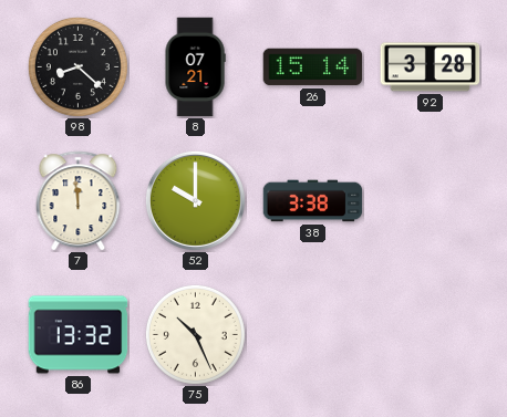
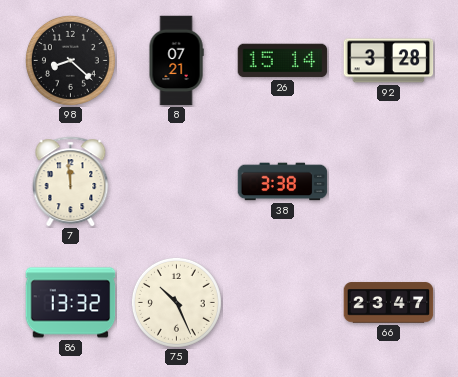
52: 10:00 -> none
66: none -> 23:47
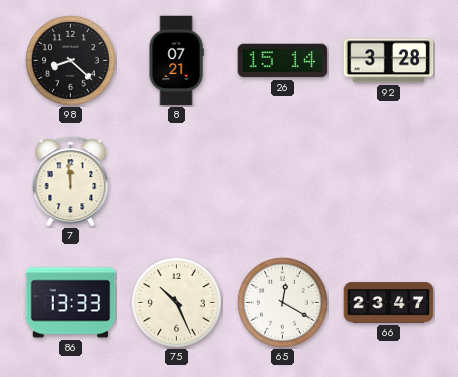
38: 3:38 -> none
86: 13:32 -> 13:33
65: none -> 12:20
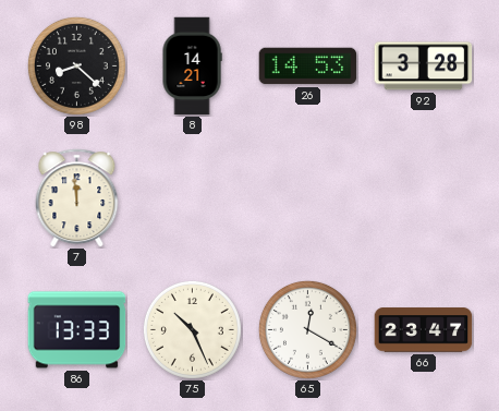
8: 07:21 -> 14:21
26: 15:14 -> 14:53
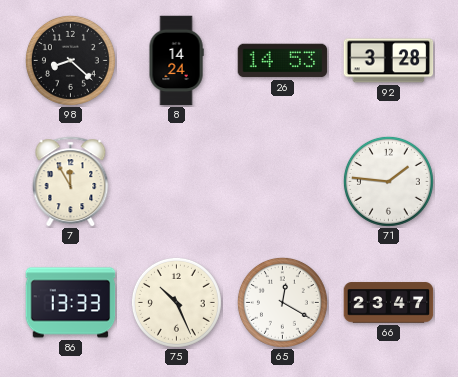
8: 14:21 -> 14:24
7: 11:59 -> 11:55
71: none -> 1:46
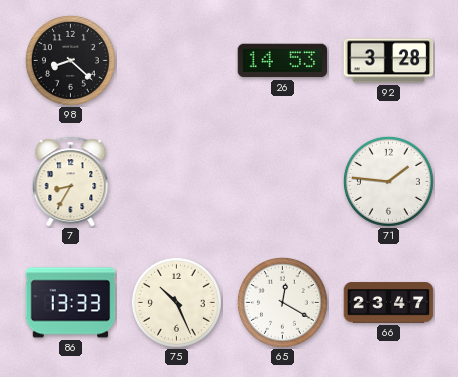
8: 14:24 -> none
7: 11:55 -> 8:35
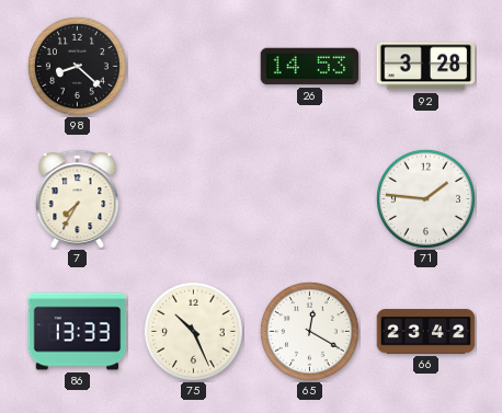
7: 8:35 -> 7:35
66: 23:47 -> 23:42
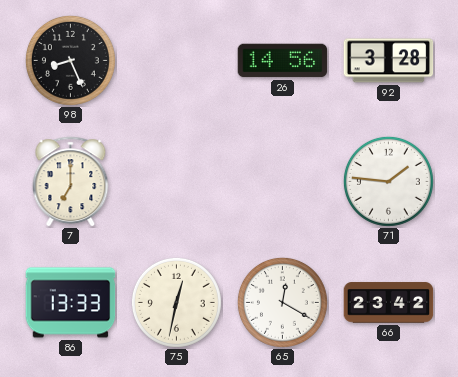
98: 8:22 -> 8:26
26: 14:53 -> 14:56
7: 7:35 -> 7:00
75: 10:26 -> 12:32
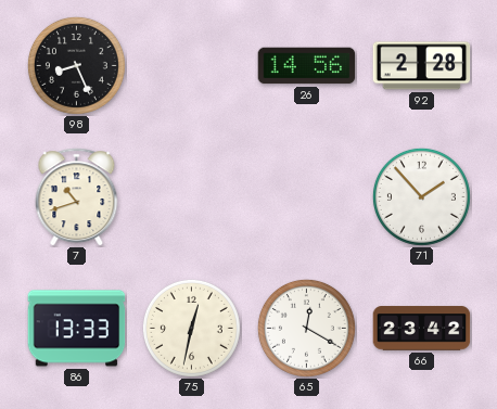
92: 3:28 -> 2:28
7: 7:00 -> 10:42
71: 1:46 -> 1:53
